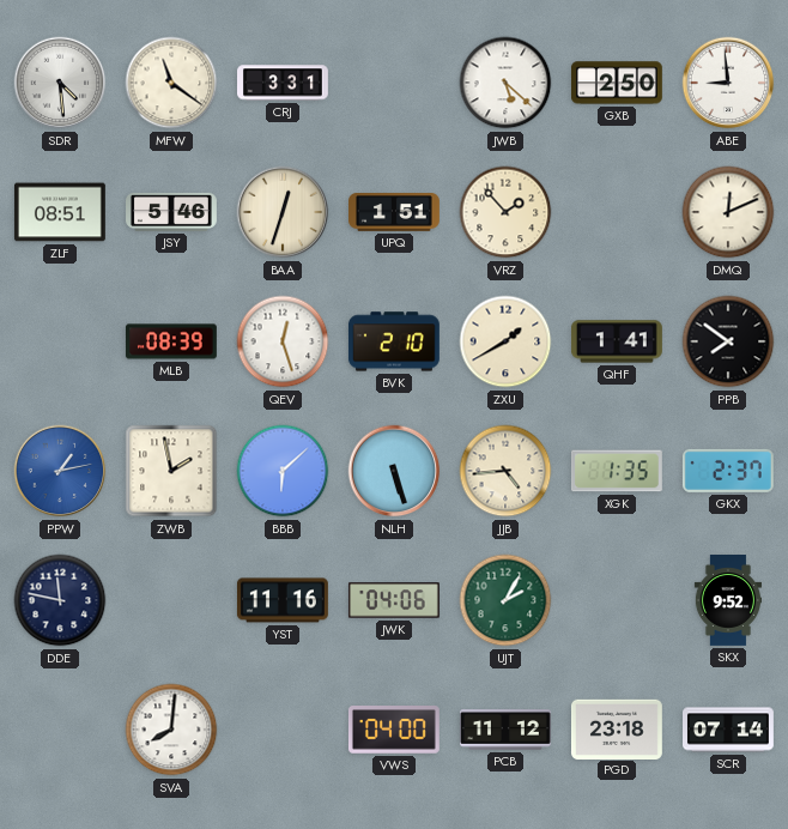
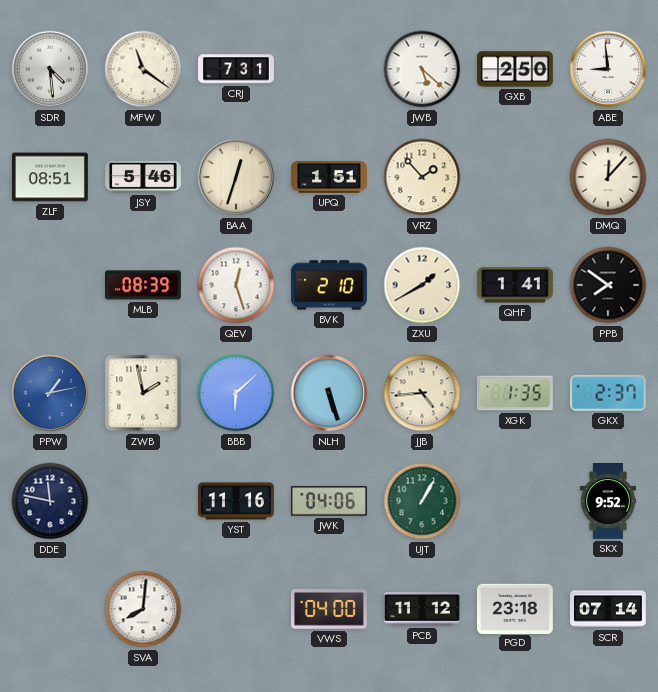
CRJ: 3:31 -> 7:31
DMQ: 12:11 -> 12:07
UJT: 2:05 -> 1:05
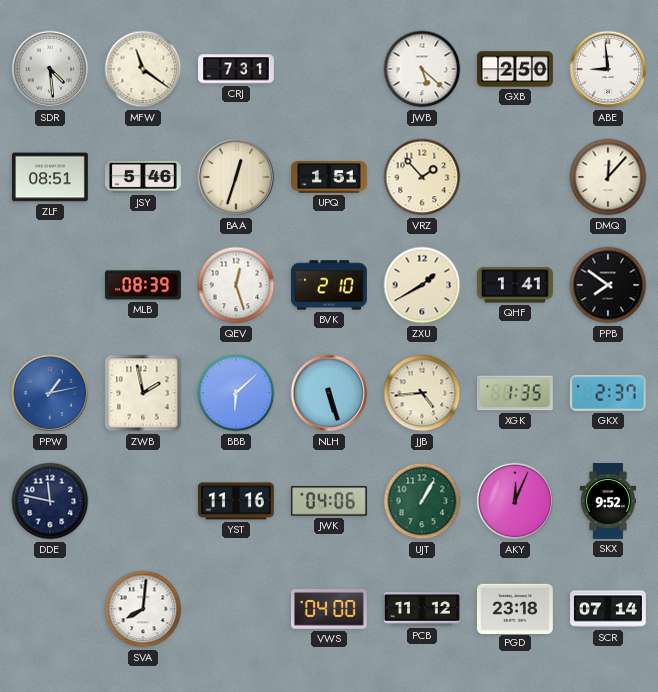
AKY: none -> 12:04
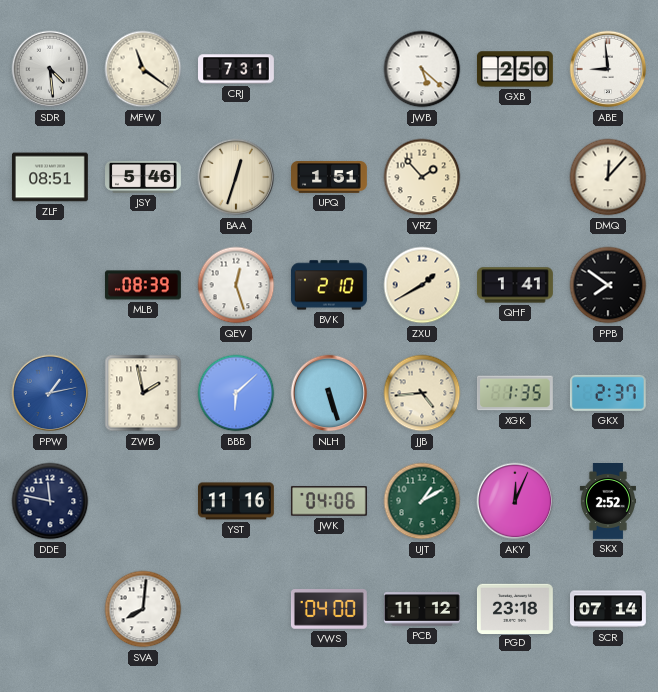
UJT: 1:05 -> 1:10
SKX: 9:52 -> 2:52
